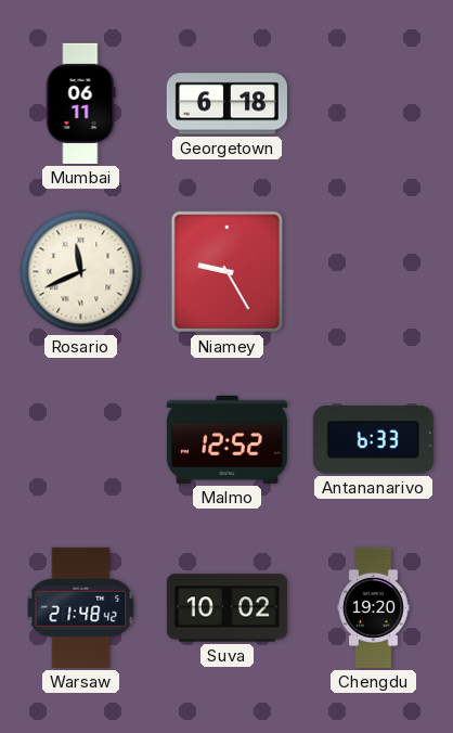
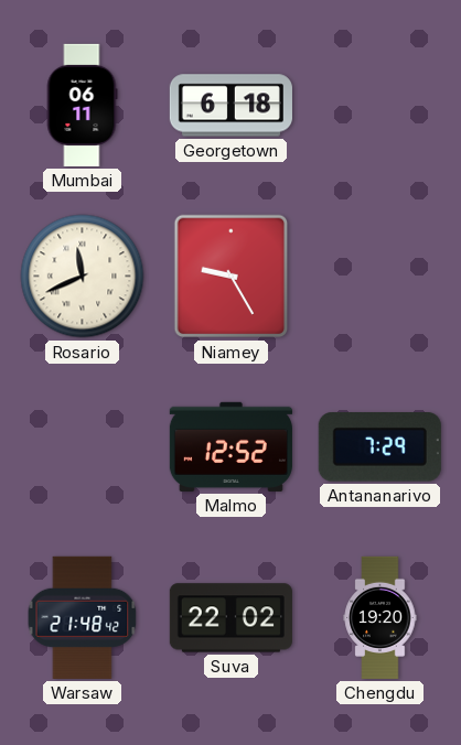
Antananarivo: 6:33 -> 7:29
Suva: 10:02 -> 22:02
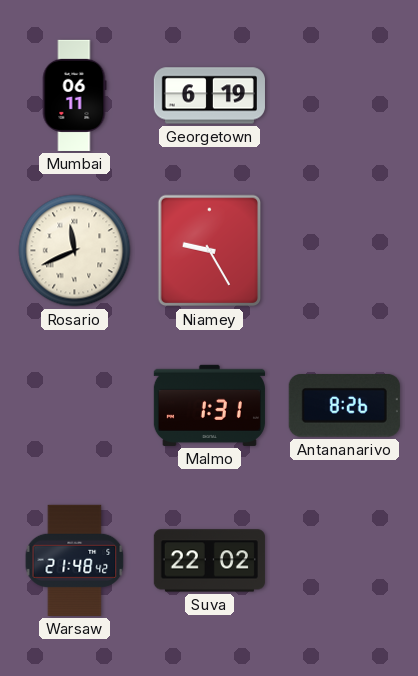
Georgetown: 6:18 -> 6:19
Malmo: 12:52 -> 1:31
Antananarivo: 7:29 -> 8:26
Chengdu: 19:20 -> none
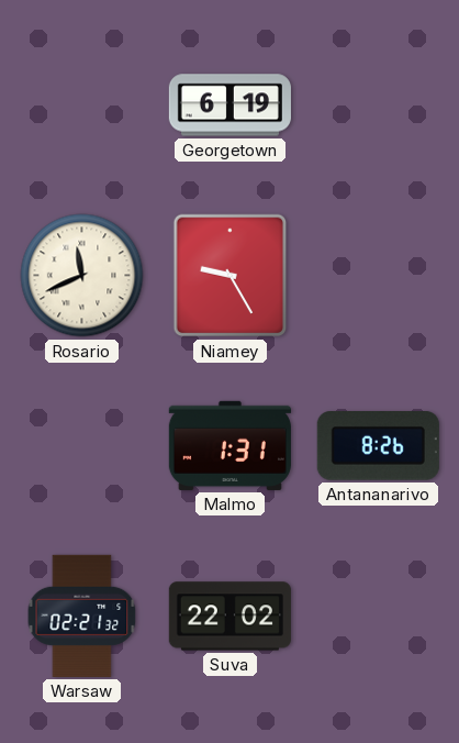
Mumbai: 06:11 -> none
Warsaw: 21:48 -> 02:21
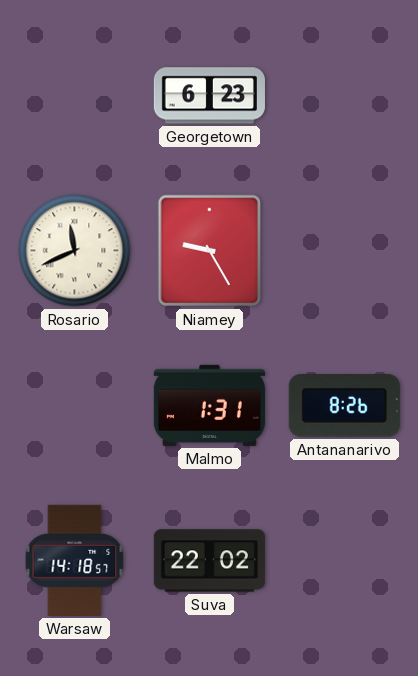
Georgetown: 6:19 -> 6:23
Warsaw: 02:21 -> 14:18
